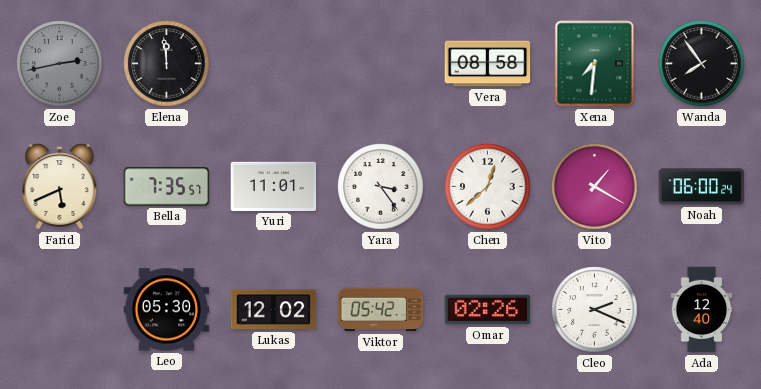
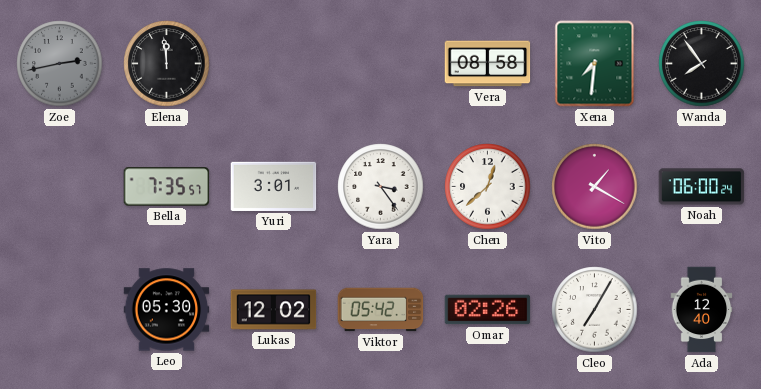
Farid: 5:41 -> none
Yuri: 11:01 -> 3:01
Cleo: 2:19 -> 7:05
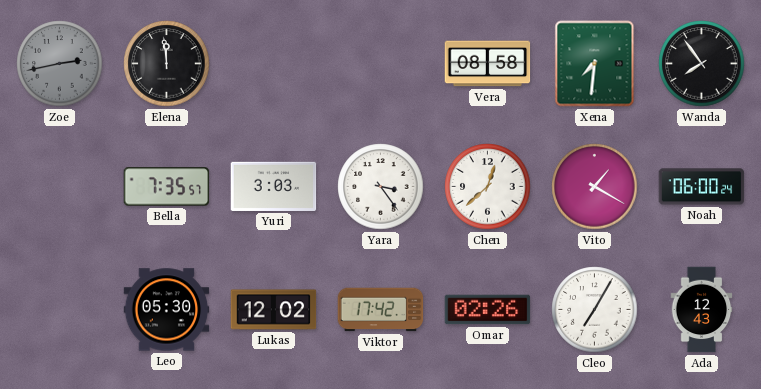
Yuri: 3:01 -> 3:03
Viktor: 05:42 -> 17:42
Ada: 12:40 -> 12:43
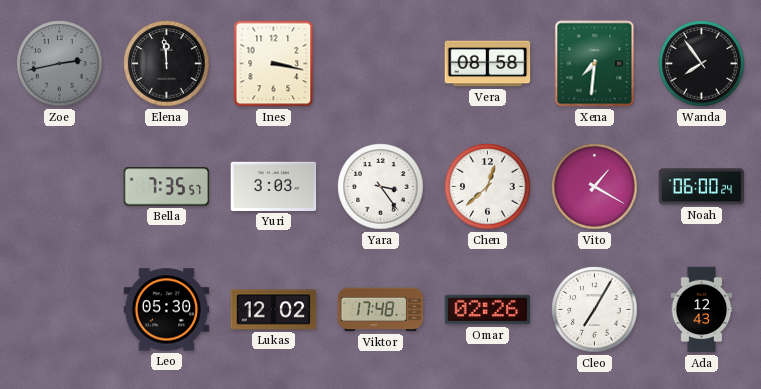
Ines: none -> 3:17
Viktor: 17:42 -> 17:48
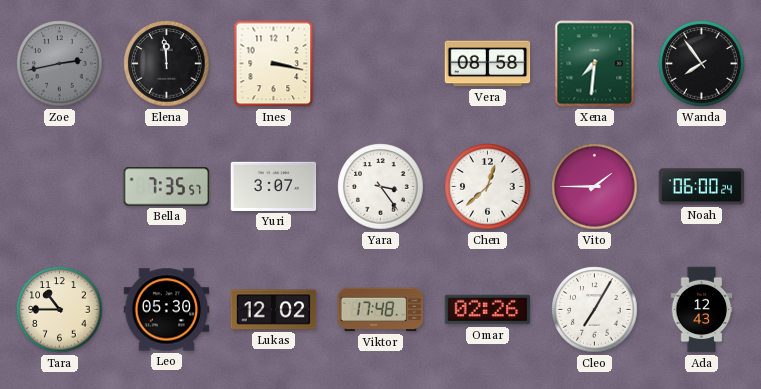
Yuri: 3:03 -> 3:07
Vito: 1:20 -> 1:45
Tara: none -> 10:45
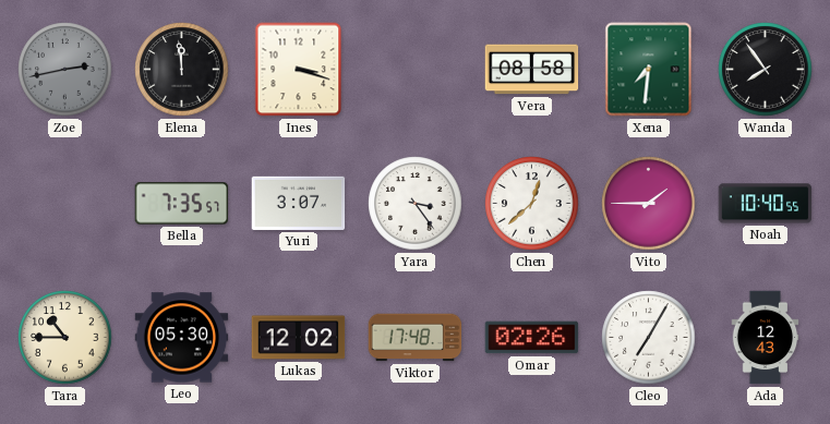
Ines: 3:17 -> 3:18
Noah: 06:00 -> 10:40
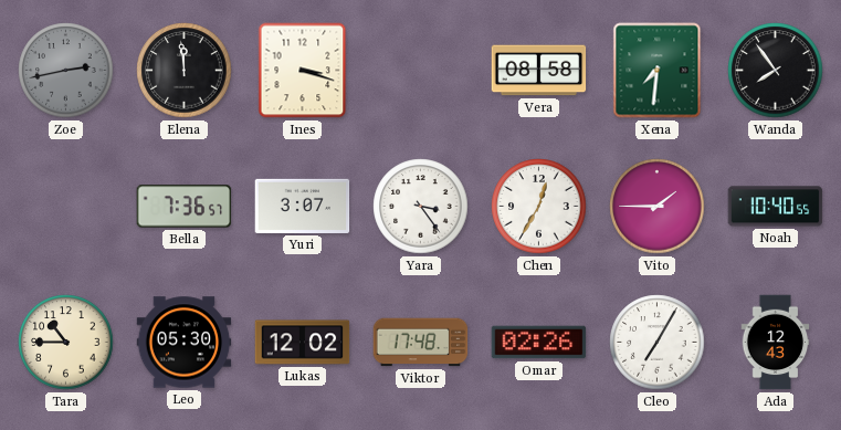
Bella: 7:35 -> 7:36
Chen: 12:38 -> 12:35
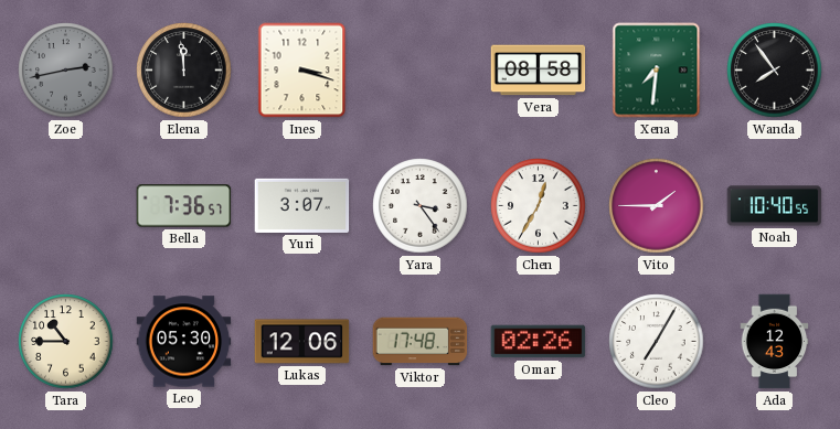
Lukas: 12:02 -> 12:06
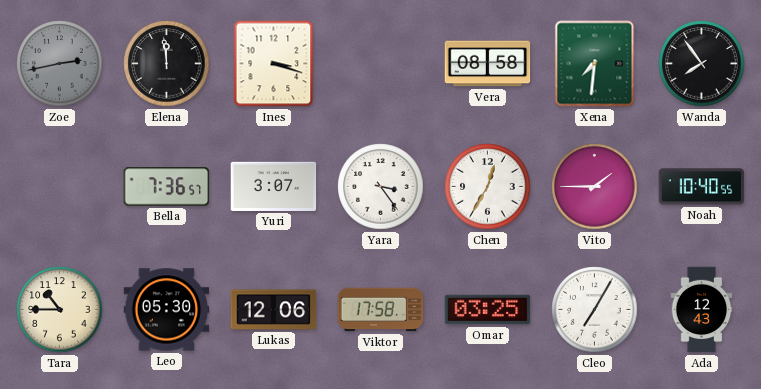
Viktor: 17:48 -> 17:58
Omar: 02:26 -> 03:25
